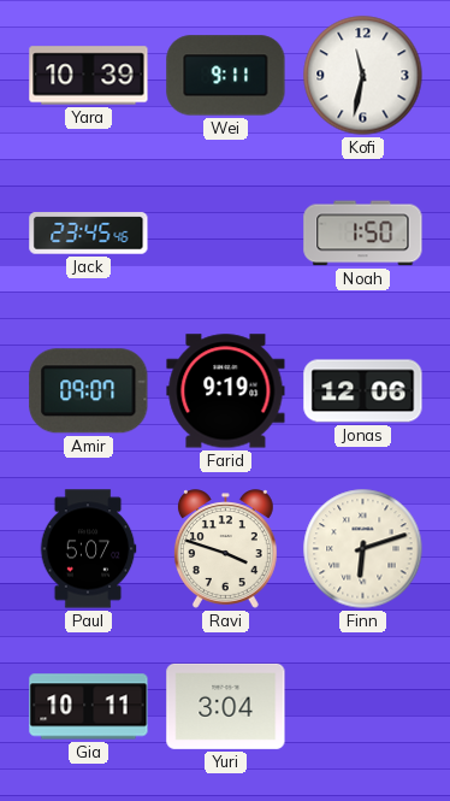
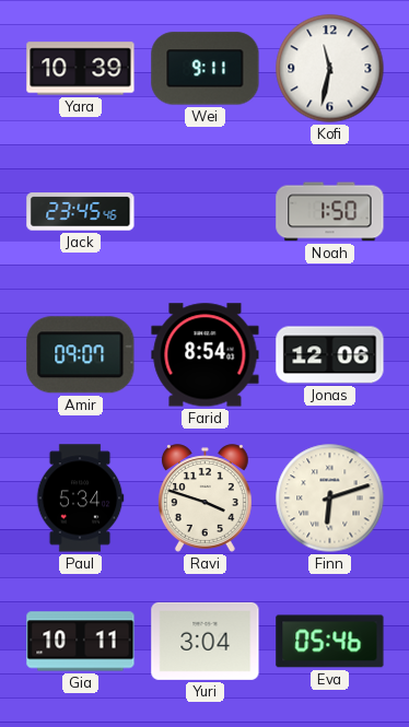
Farid: 9:19 -> 8:54
Paul: 5:07 -> 5:34
Eva: none -> 05:46
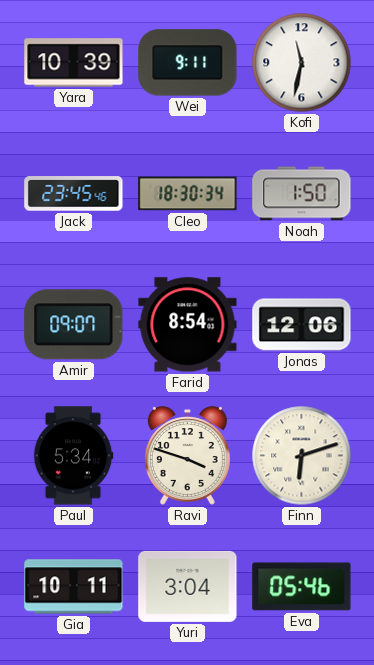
Cleo: none -> 18:30
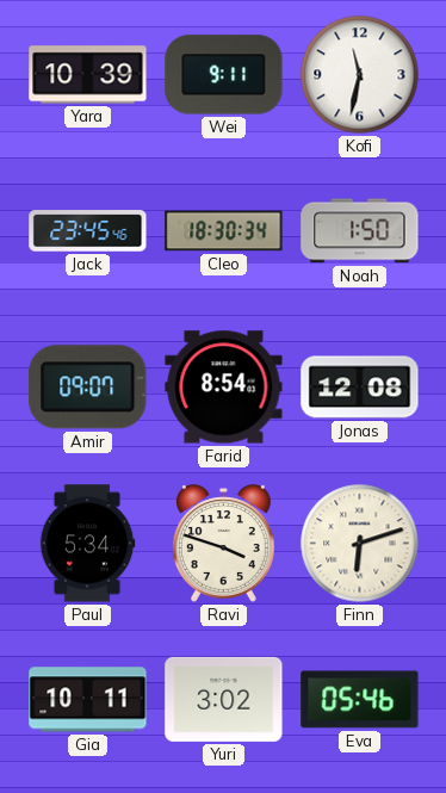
Jonas: 12:06 -> 12:08
Yuri: 3:04 -> 3:02
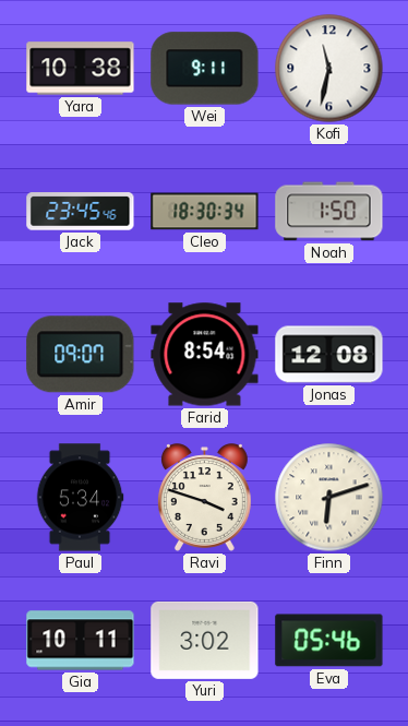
Yara: 10:39 -> 10:38
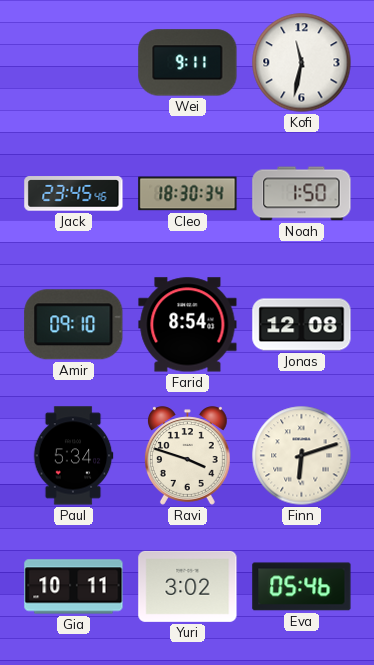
Yara: 10:38 -> none
Amir: 09:07 -> 09:10
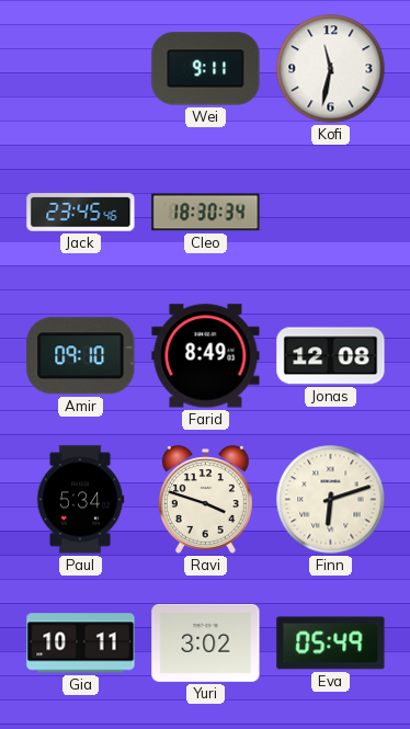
Noah: 1:50 -> none
Farid: 8:54 -> 8:49
Eva: 05:46 -> 05:49
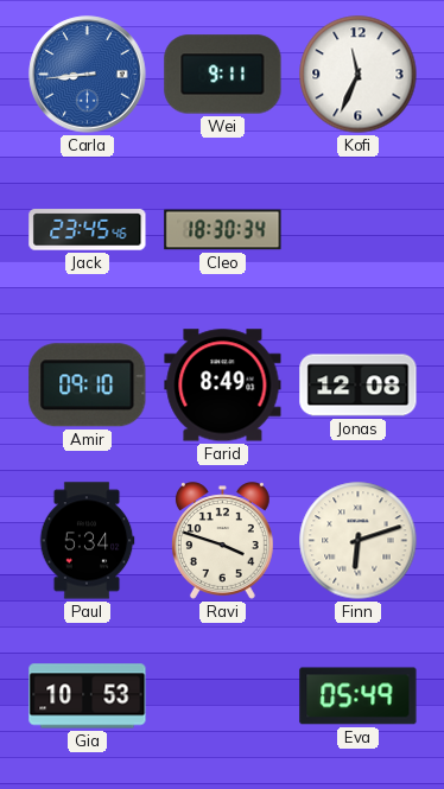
Carla: none -> 8:44
Kofi: 11:32 -> 11:34
Gia: 10:11 -> 10:53
Yuri: 3:02 -> none
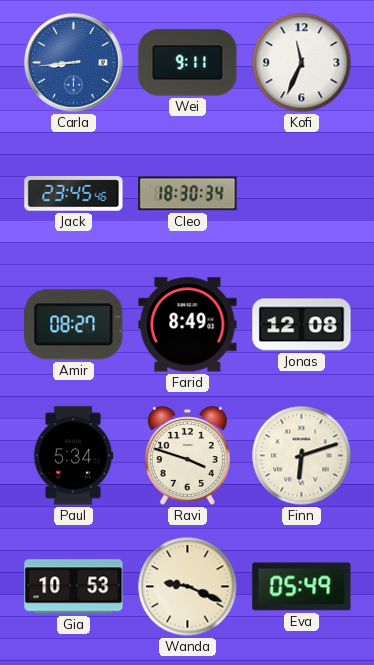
Amir: 09:10 -> 08:27
Wanda: none -> 9:19
